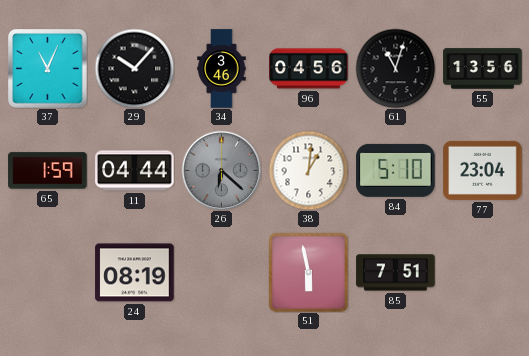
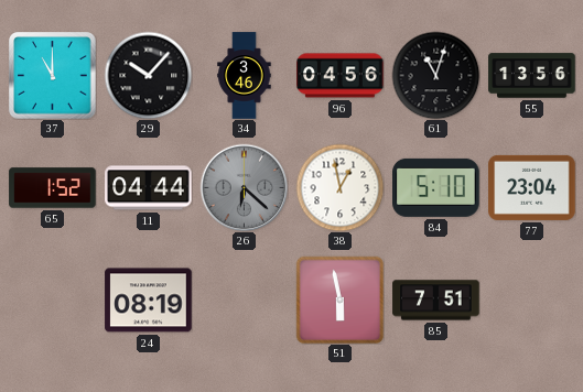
37: 11:04 -> 11:00
65: 1:59 -> 1:52
38: 1:01 -> 12:58
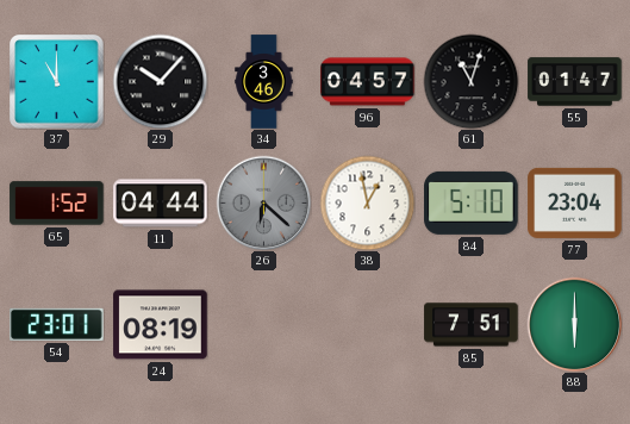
96: 04:56 -> 04:57
55: 13:56 -> 01:47
54: none -> 23:01
51: 5:58 -> none
88: none -> 6:00
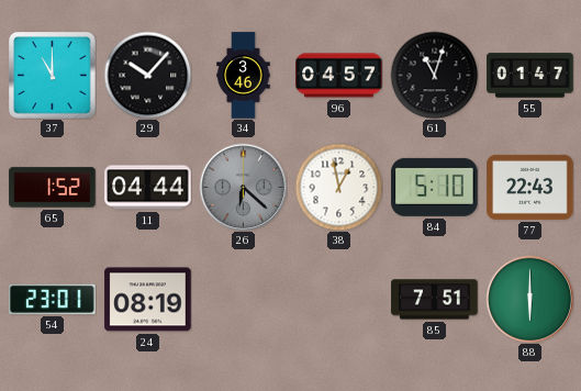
77: 23:04 -> 22:43
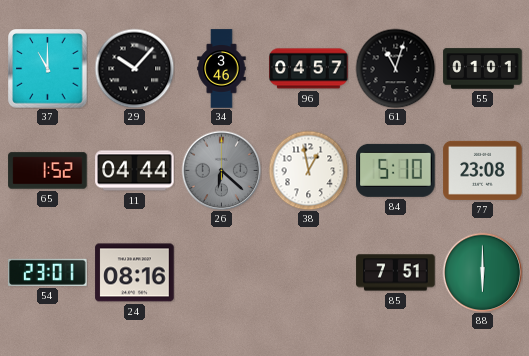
55: 01:47 -> 01:01
77: 22:43 -> 23:08
24: 08:19 -> 08:16
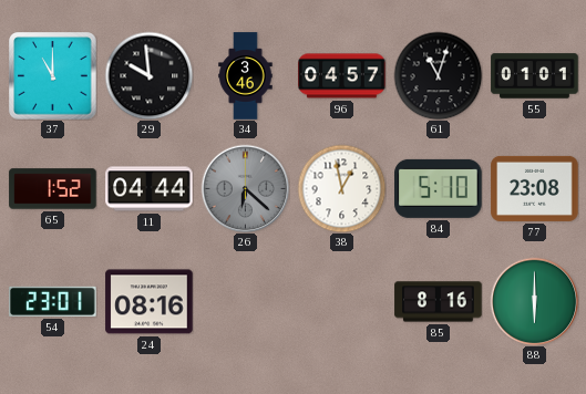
29: 10:07 -> 9:59
85: 7:51 -> 8:16
